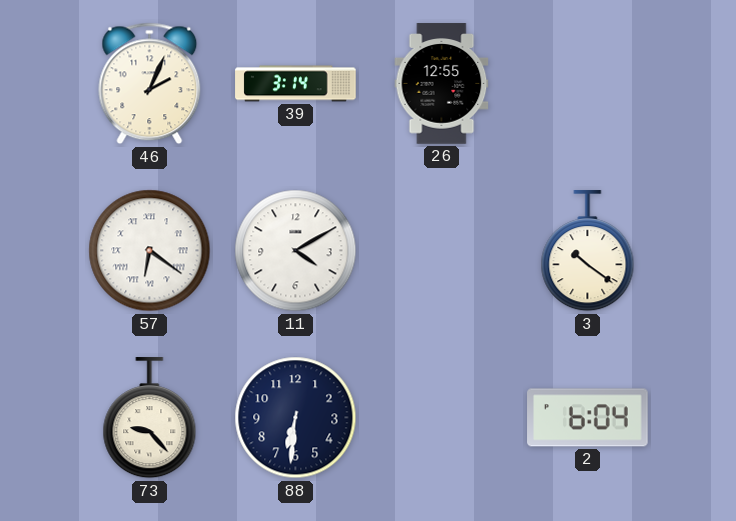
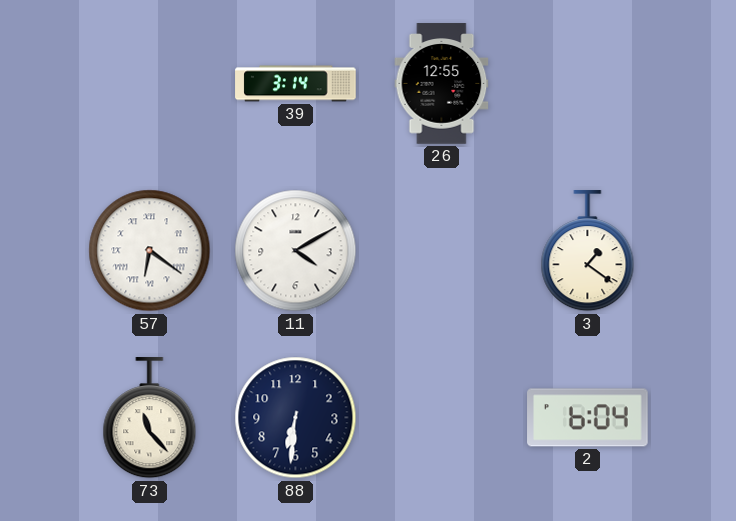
46: 2:04 -> none
3: 10:21 -> 1:21
73: 9:23 -> 11:23
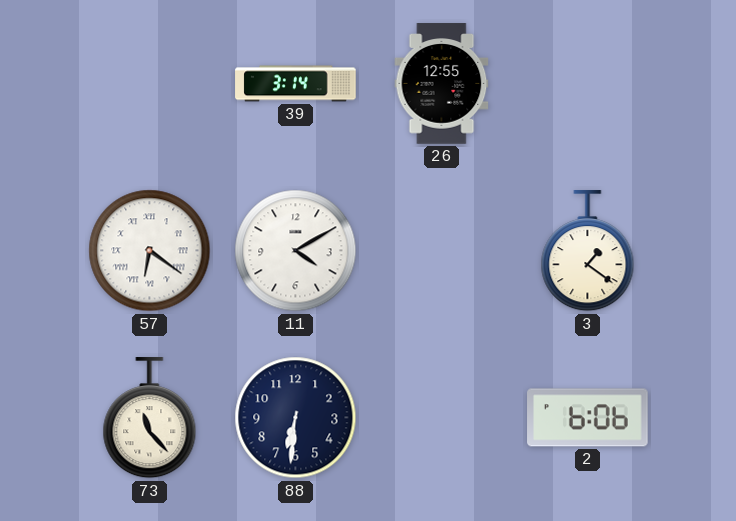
2: 6:04 -> 6:06
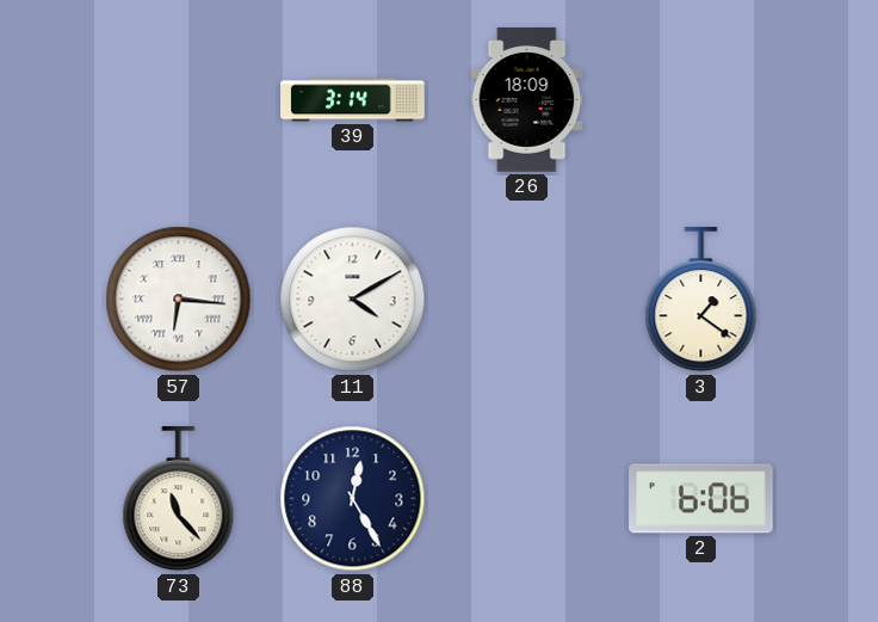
26: 12:55 -> 18:09
57: 6:21 -> 6:16
88: 6:31 -> 12:25
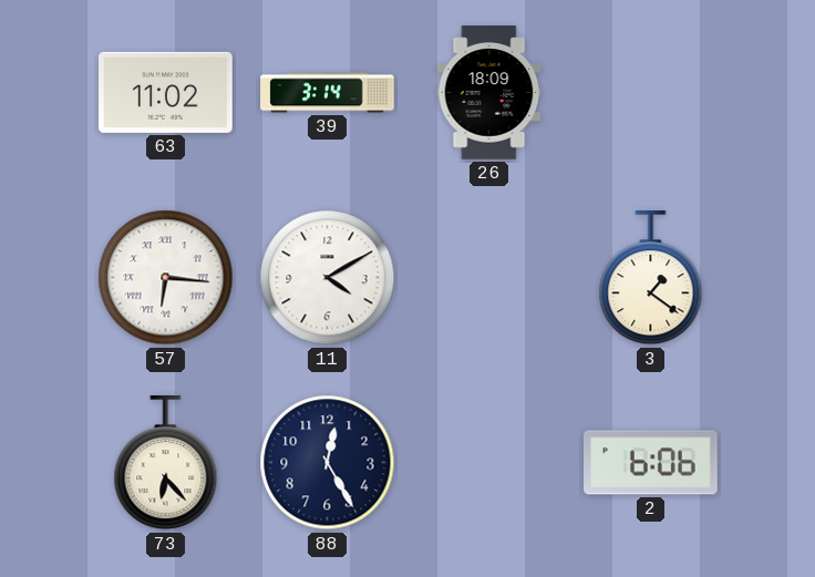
63: none -> 11:02
73: 11:23 -> 6:23
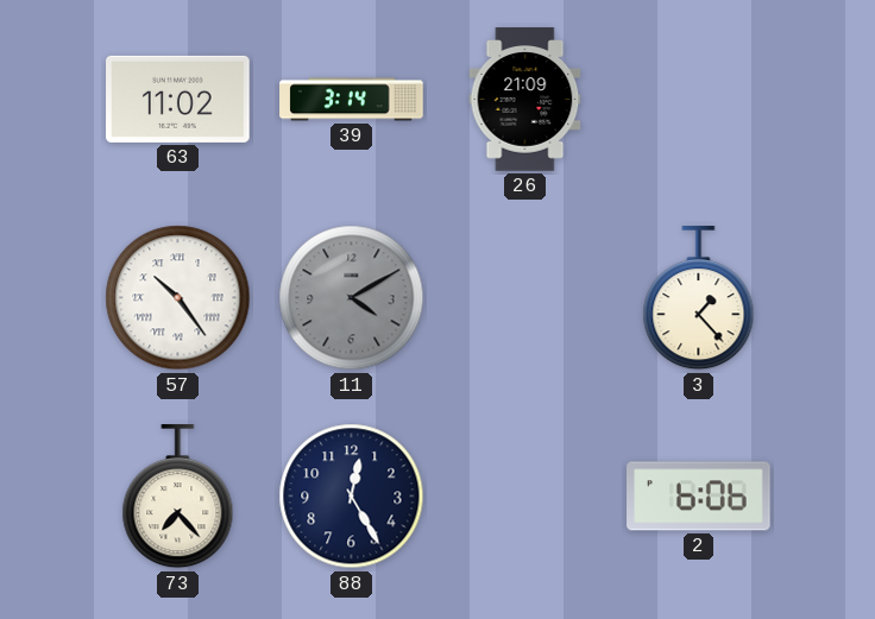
26: 18:09 -> 21:09
57: 6:16 -> 10:24
11 dial: white -> grey
3: 1:21 -> 1:23
73: 6:23 -> 7:23
